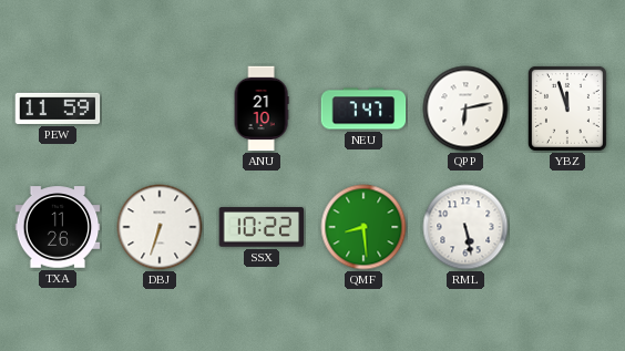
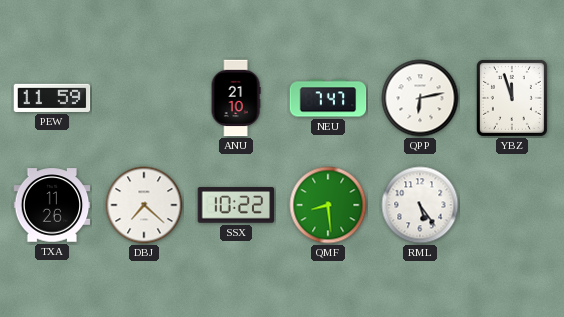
DBJ: 6:33 -> 7:22
RML: 5:28 -> 5:24
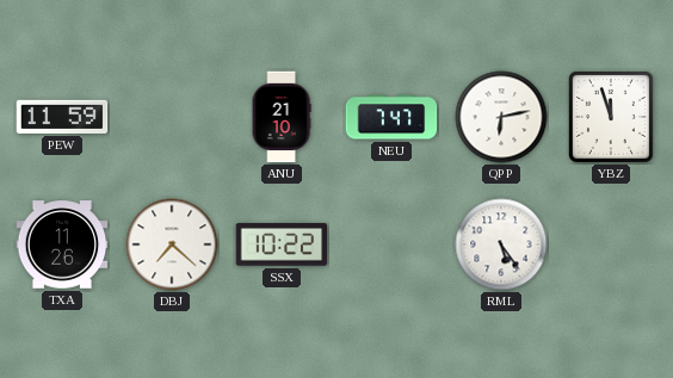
QMF: 8:29 -> none
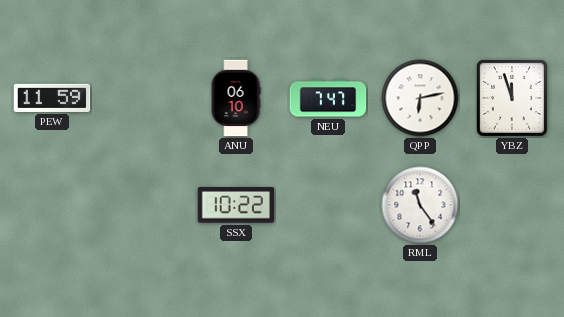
ANU: 21:10 -> 06:10
TXA: 11:26 -> none
DBJ: 7:22 -> none
RML: 5:24 -> 11:24
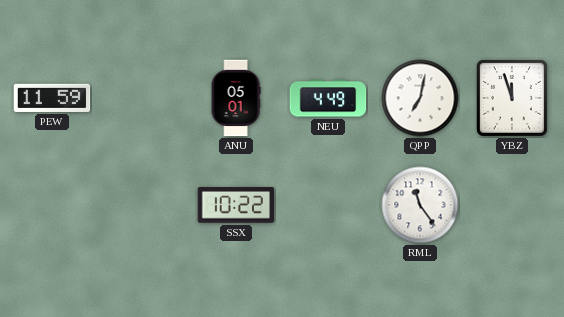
ANU: 06:10 -> 05:01
NEU: 7:47 -> 4:49
QPP: 6:13 -> 7:02
